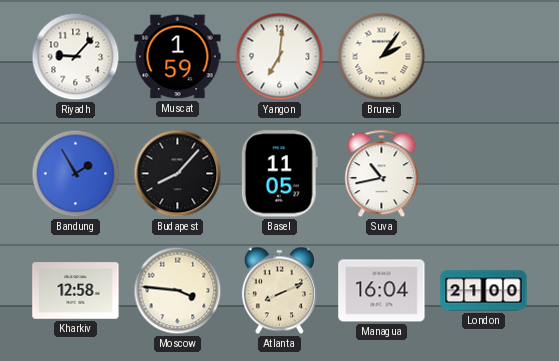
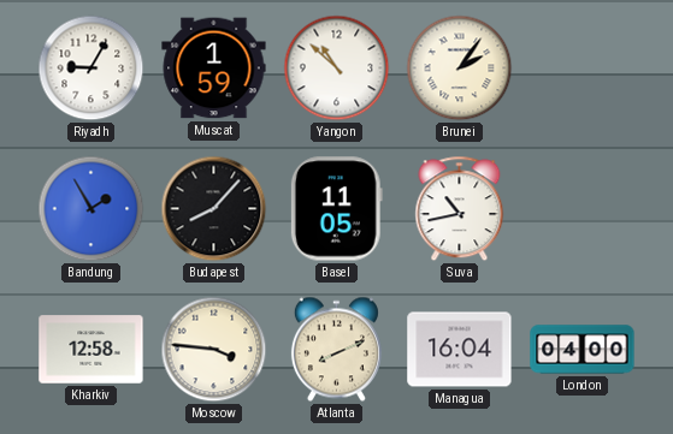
Riyadh: 9:07 -> 9:05
Yangon: 7:01 -> 10:52
London: 21:00 -> 04:00
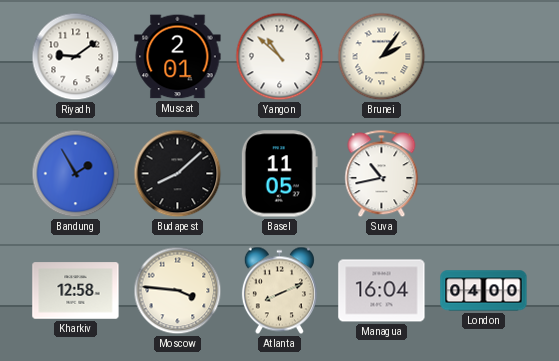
Riyadh: 9:05 -> 9:09
Muscat: 1:59 -> 2:01
Budapest: 8:07 -> 8:08
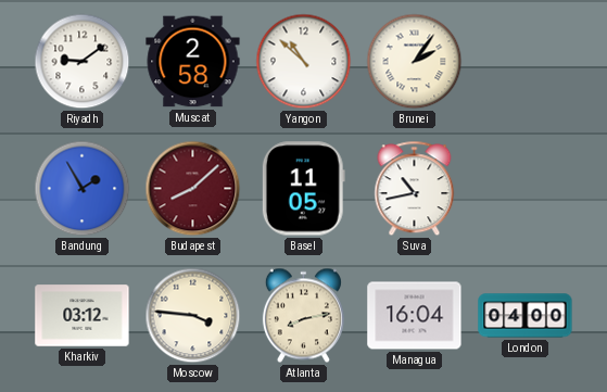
Muscat: 2:01 -> 2:58
Budapest dial: black -> burgundy
Kharkiv: 12:58 -> 03:12
Atlanta: 8:11 -> 8:13
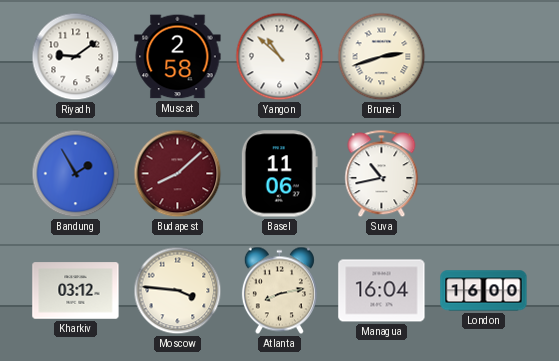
Brunei: 2:06 -> 2:42
Basel: 11:05 -> 11:06
London: 04:00 -> 16:00
